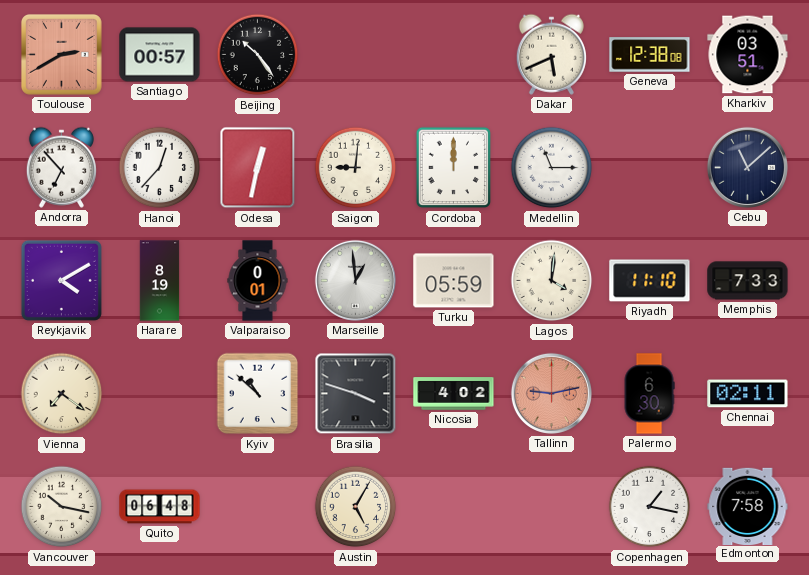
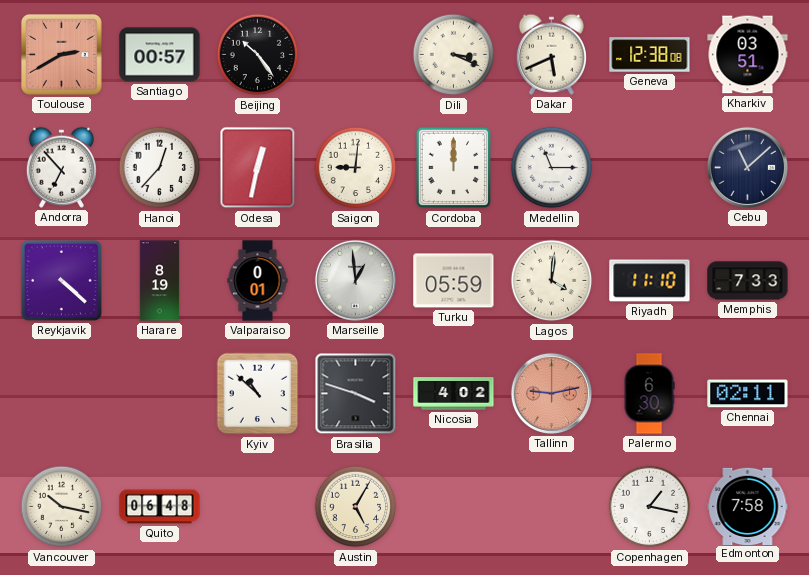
Dili: none -> 3:19
Reykjavik: 4:10 -> 4:22
Vienna: 7:21 -> none
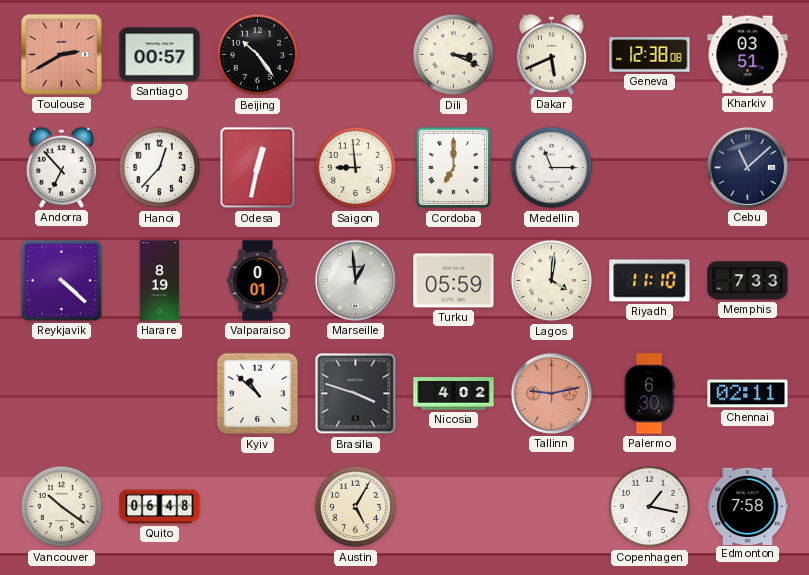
Saigon: 9:01 -> 8:59
Cordoba: 12:00 -> 7:00
Vancouver: 10:17 -> 10:21
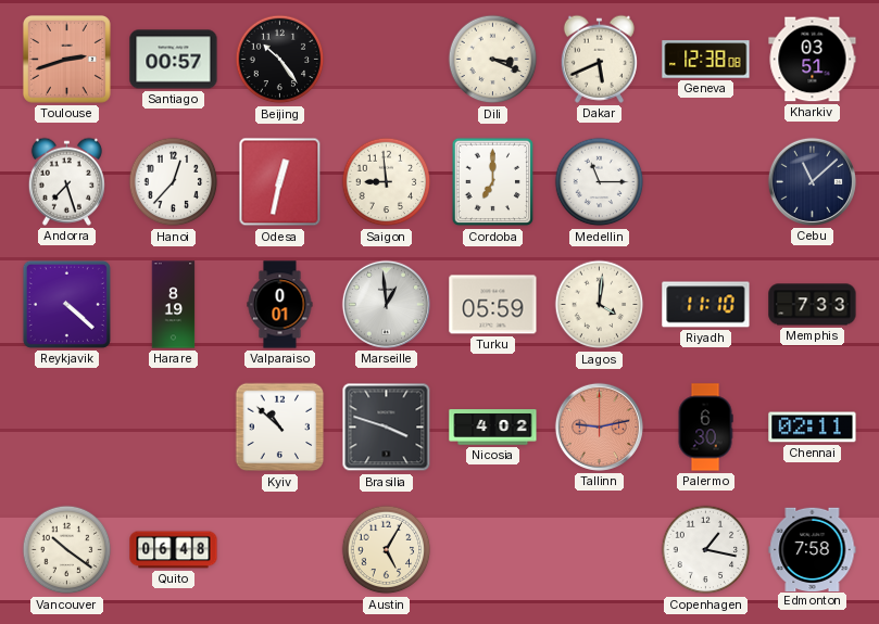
Toulouse: 2:40 -> 2:42
Andorra: 6:53 -> 7:27
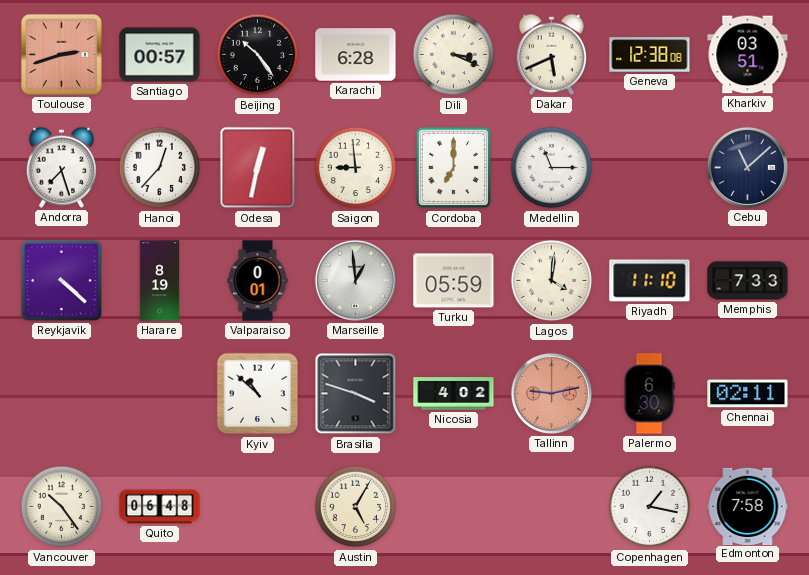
Karachi: none -> 6:28
Vancouver: 10:21 -> 10:24
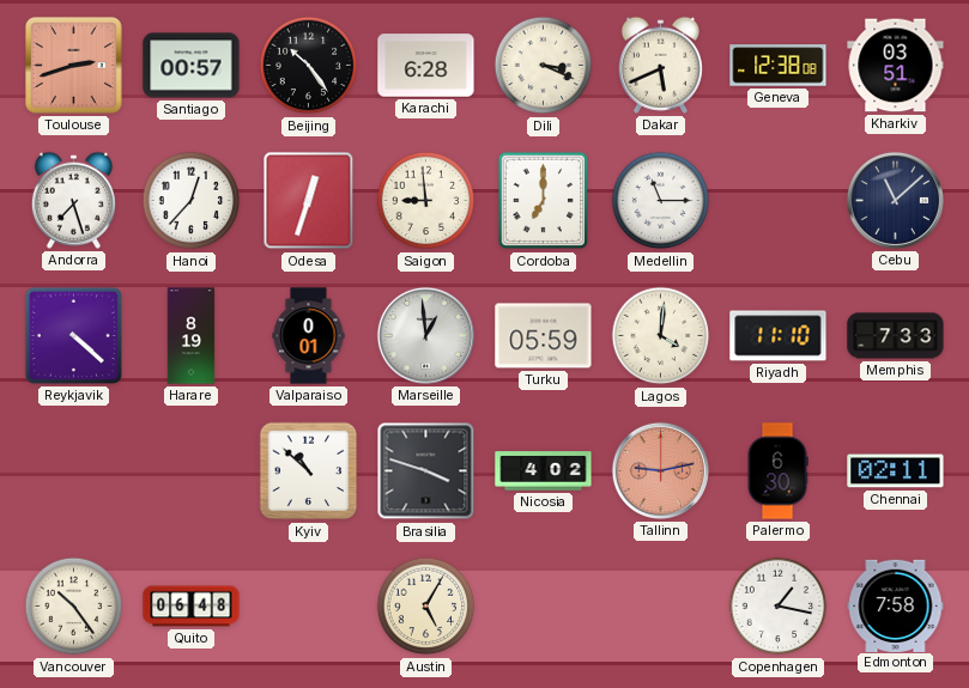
Odesa: 12:32 -> 12:33
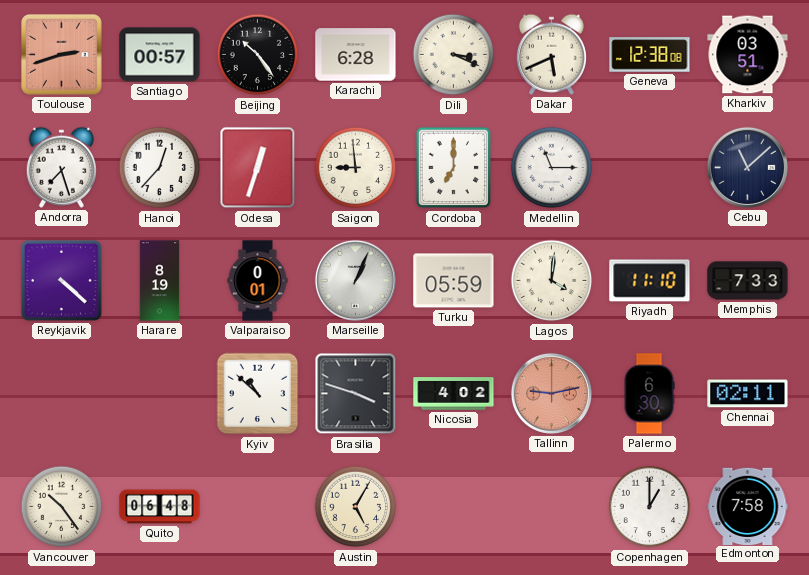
Marseille: 12:59 -> 1:04
Copenhagen: 1:17 -> 1:00
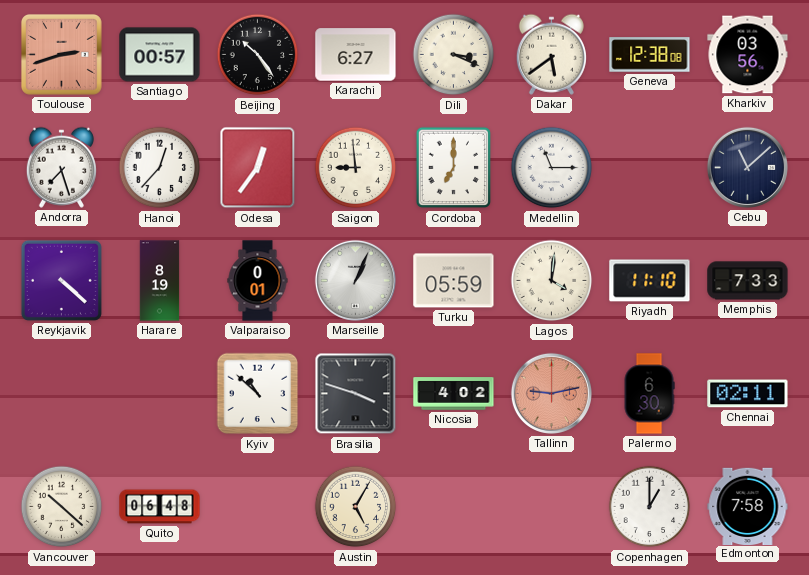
Karachi: 6:28 -> 6:27
Dakar: 5:41 -> 5:39
Kharkiv: 03:51 -> 03:56
Odesa: 12:33 -> 12:36
Vancouver: 10:24 -> 10:22
